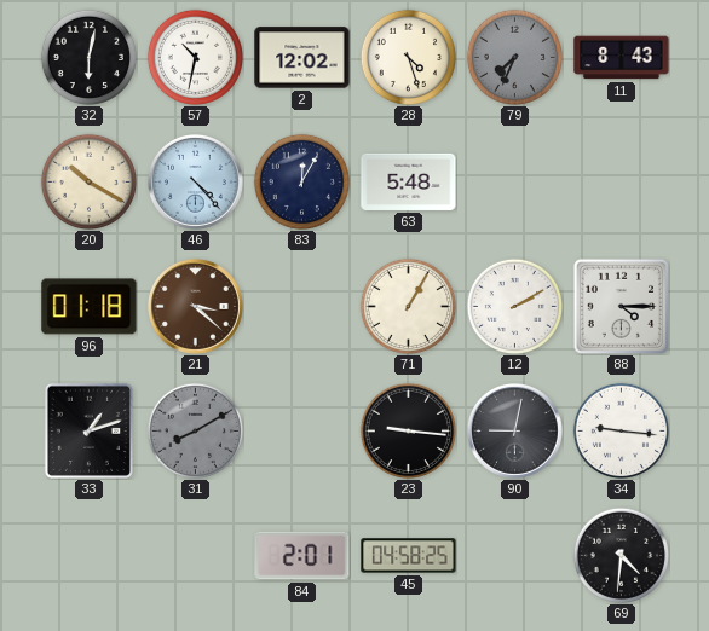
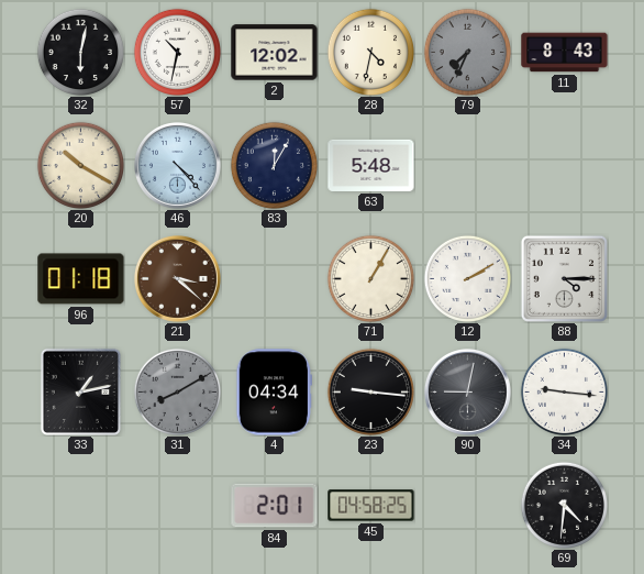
28: 4:27 -> 4:32
33: 1:12 -> 1:13
4: none -> 04:34
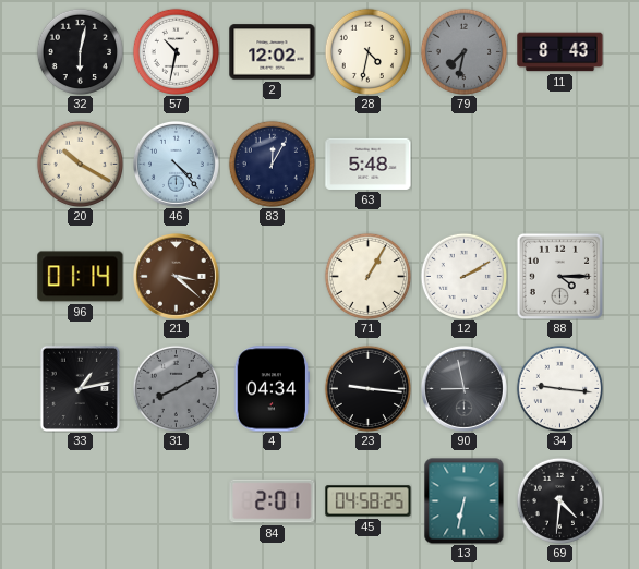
79: 7:34 -> 7:32
96: 01:18 -> 01:14
90: 9:02 -> 8:58
13: none -> 6:32
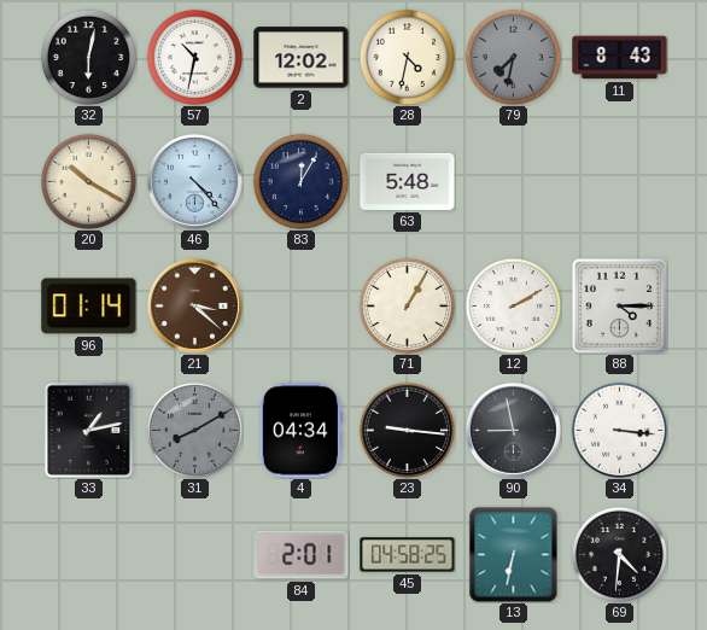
34: 9:16 -> 3:16
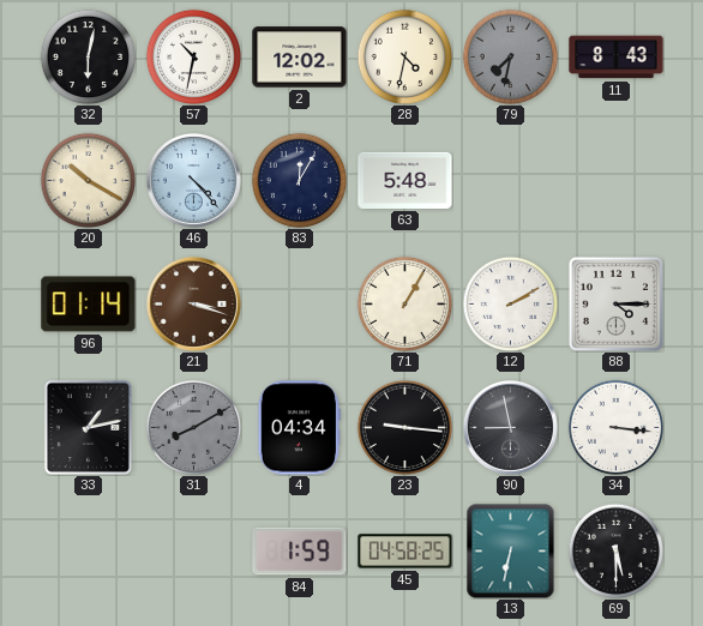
21: 3:22 -> 3:18
84: 2:01 -> 1:59
69: 4:31 -> 5:30
